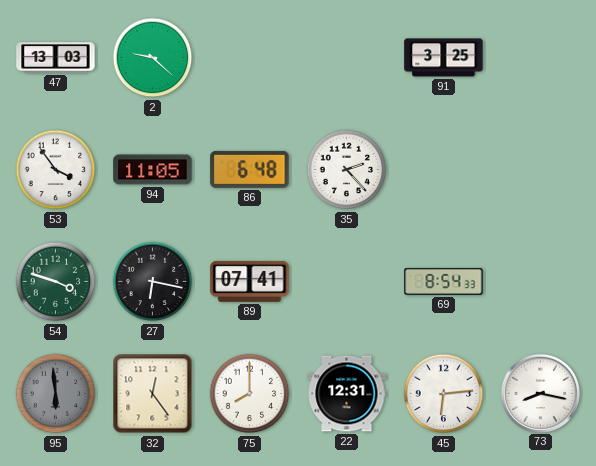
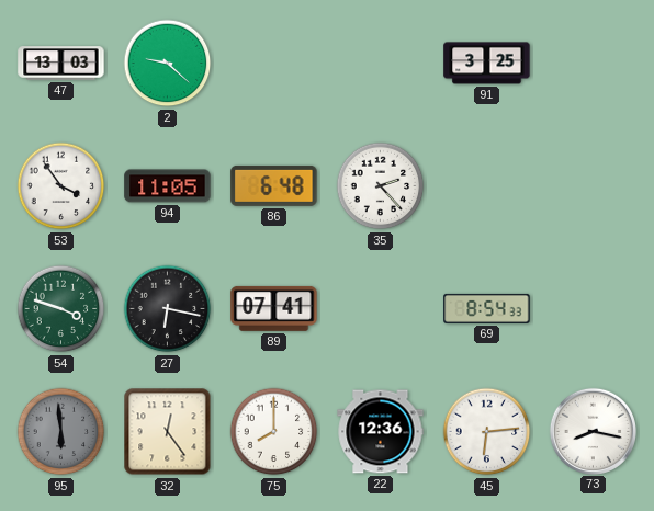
22: 12:31 -> 12:36
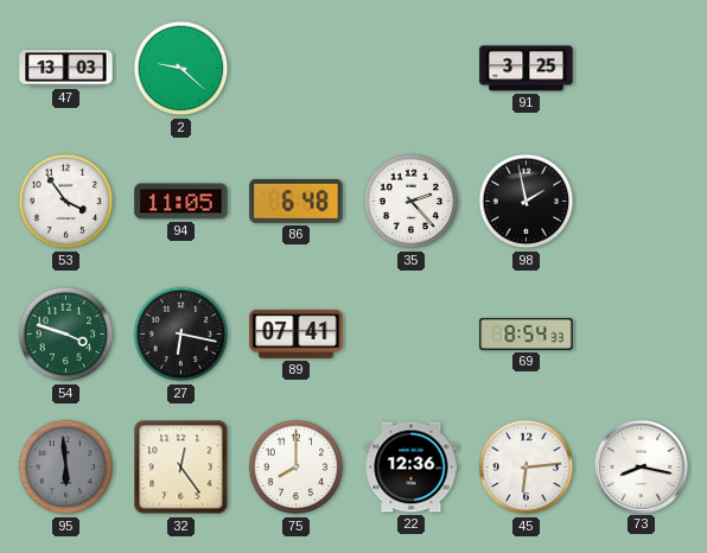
98: none -> 1:58
